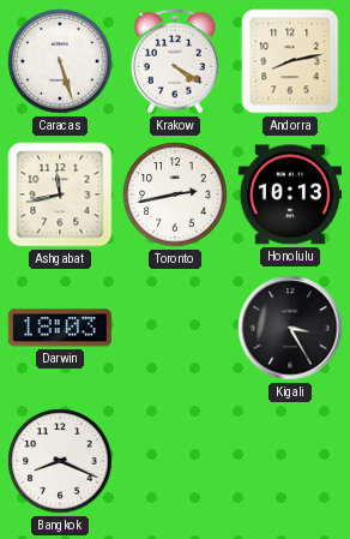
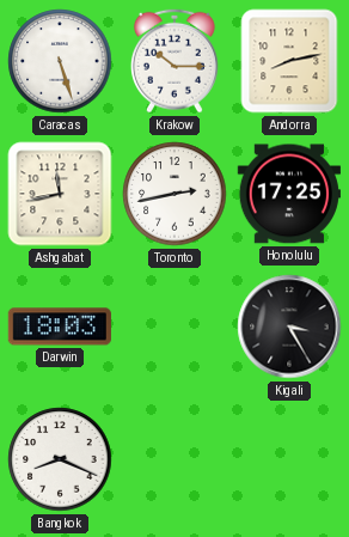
Krakow: 4:20 -> 10:15
Honolulu: 10:13 -> 17:25
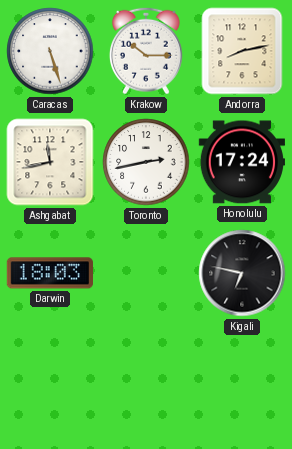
Honolulu: 17:25 -> 17:24
Kigali: 3:25 -> 6:47
Bangkok: 8:19 -> none
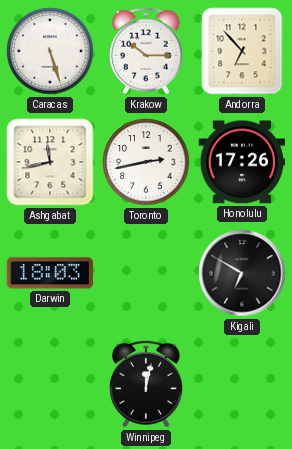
Andorra: 8:13 -> 6:53
Honolulu: 17:24 -> 17:26
Kigali: 6:47 -> 6:50
Winnipeg: none -> 12:02
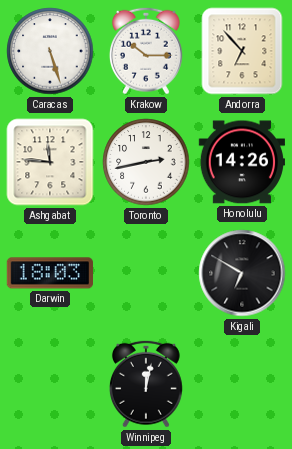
Ashgabat: 11:43 -> 11:46
Honolulu: 17:26 -> 14:26
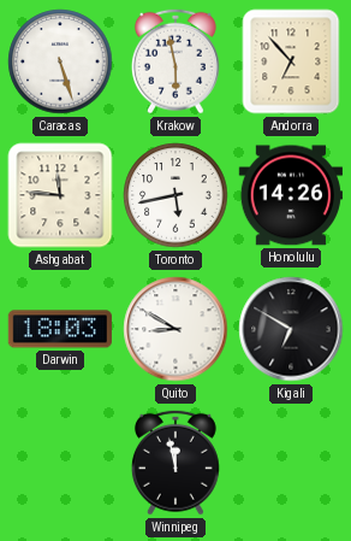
Krakow: 10:15 -> 5:58
Toronto: 2:43 -> 5:43
Quito: none -> 8:50
Winnipeg: 12:02 -> 11:58
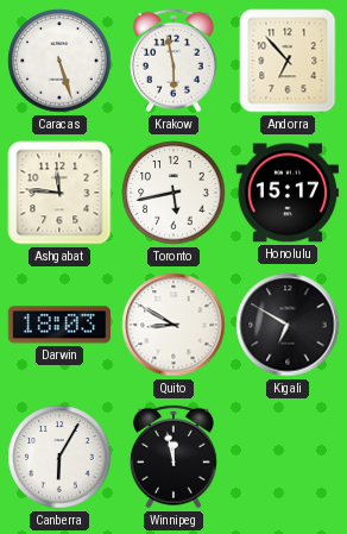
Honolulu: 14:26 -> 15:17
Canberra: none -> 6:05
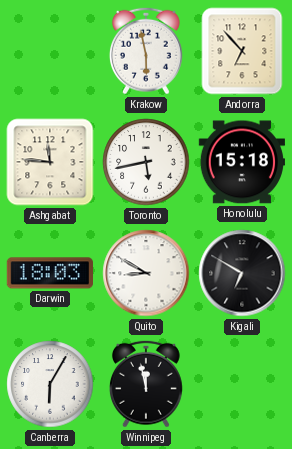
Caracas: 5:27 -> none
Honolulu: 15:17 -> 15:18
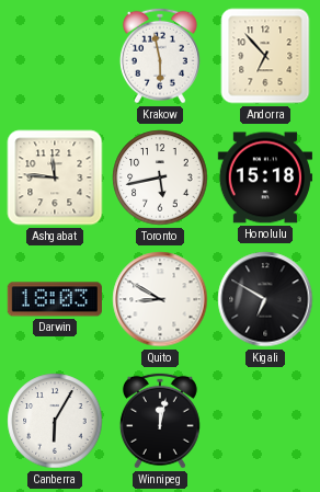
Winnipeg: 11:58 -> 12:02
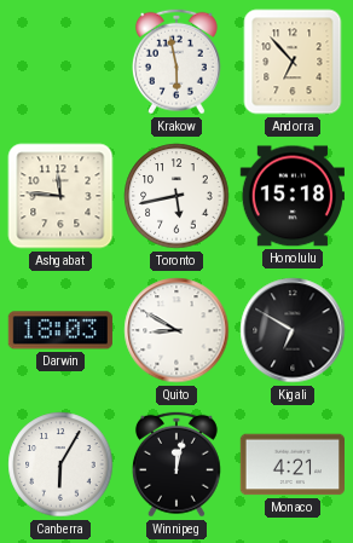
Monaco: none -> 4:21
